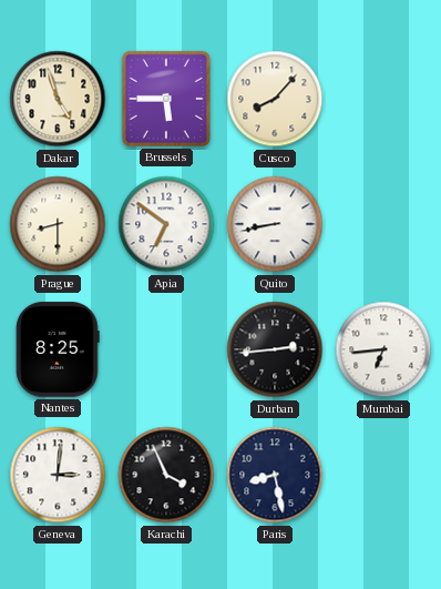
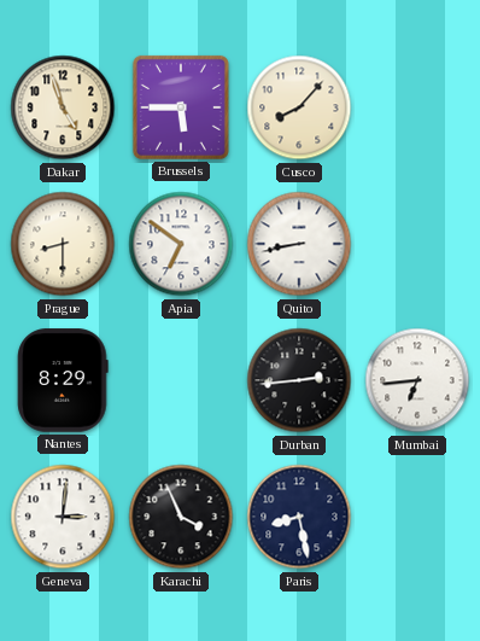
Nantes: 8:25 -> 8:29
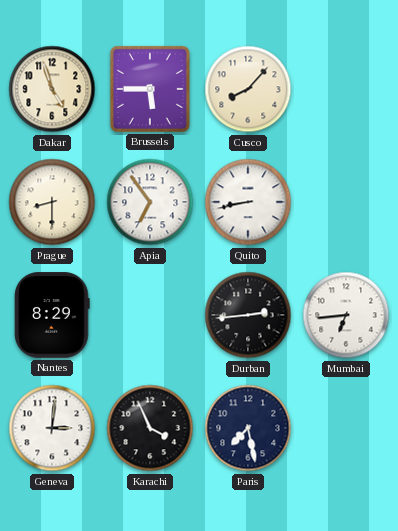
Apia: 6:51 -> 6:54
Paris: 8:28 -> 7:28
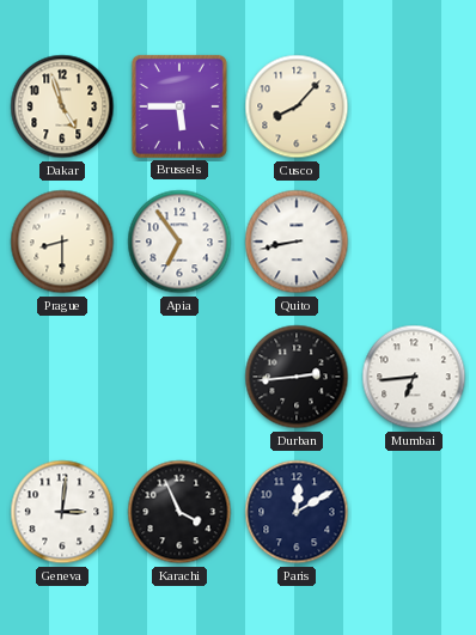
Nantes: 8:29 -> none
Paris: 7:28 -> 12:10
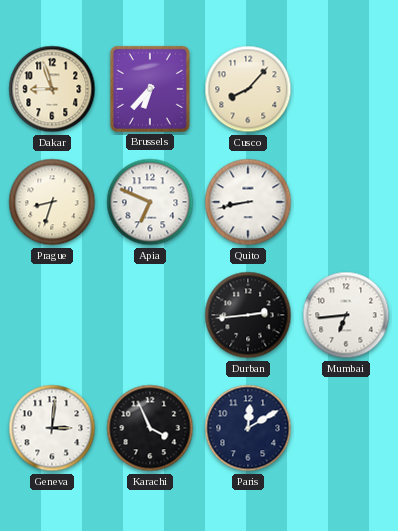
Dakar: 4:57 -> 8:57
Brussels: 5:45 -> 6:37
Prague: 8:30 -> 8:33
Apia: 6:54 -> 6:49
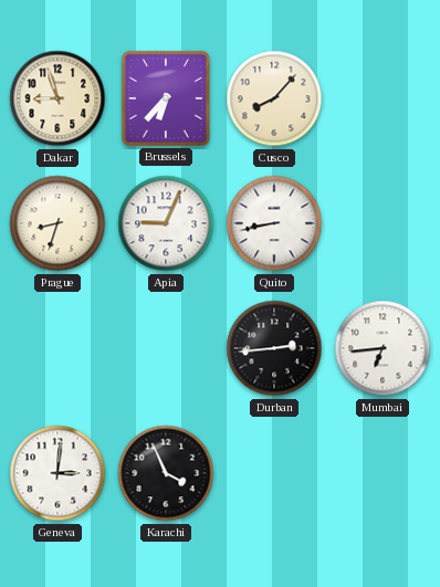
Apia: 6:49 -> 9:04
Paris: 12:10 -> none
